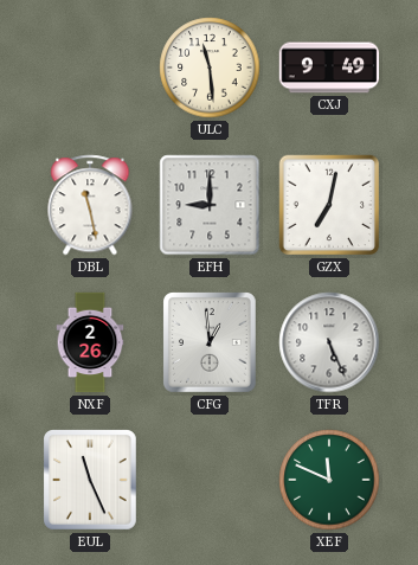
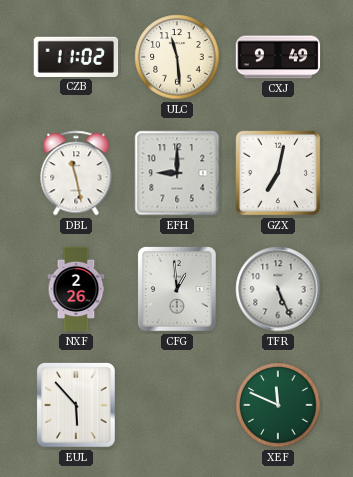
CZB: none -> 11:02
EUL: 11:26 -> 5:53
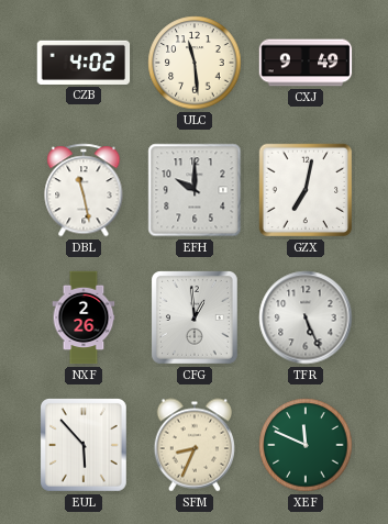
CZB: 11:02 -> 4:02
EFH: 9:00 -> 10:00
SFM: none -> 8:34
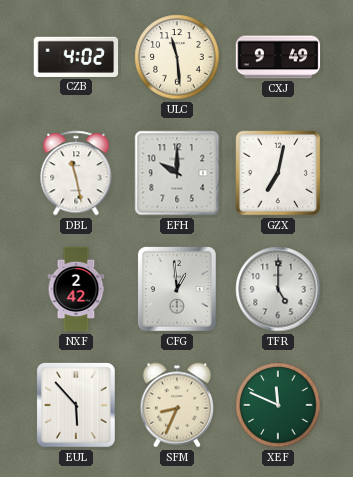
NXF: 2:26 -> 2:42
TFR: 5:26 -> 5:00
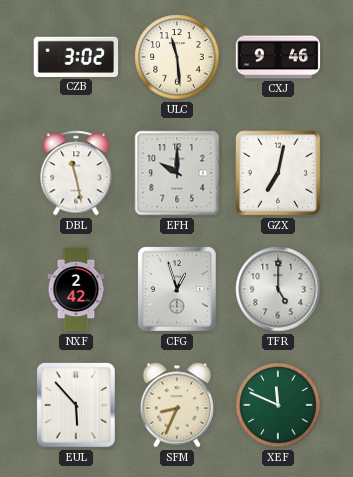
CZB: 4:02 -> 3:02
CXJ: 9:49 -> 9:46
CFG: 12:59 -> 12:57
